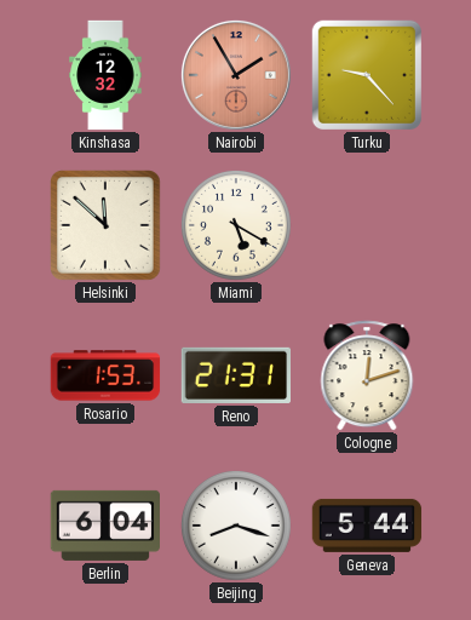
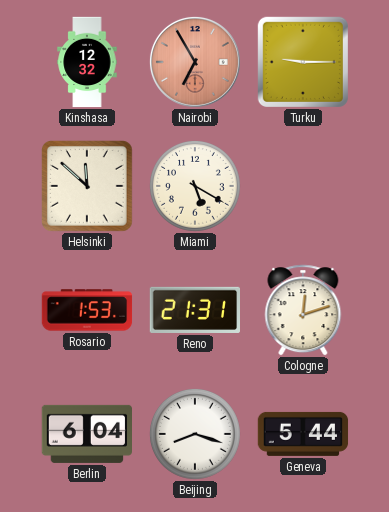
Nairobi: 1:55 -> 6:55
Turku: 9:23 -> 9:15
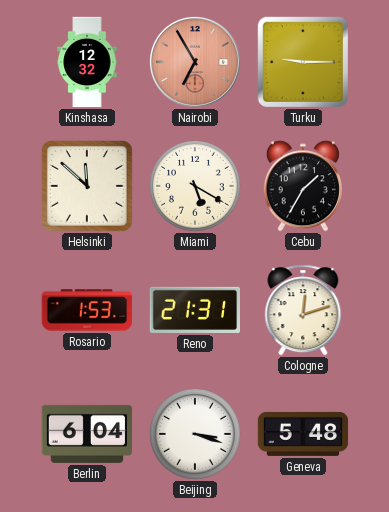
Cebu: none -> 1:35
Beijing: 8:18 -> 3:18
Geneva: 5:44 -> 5:48
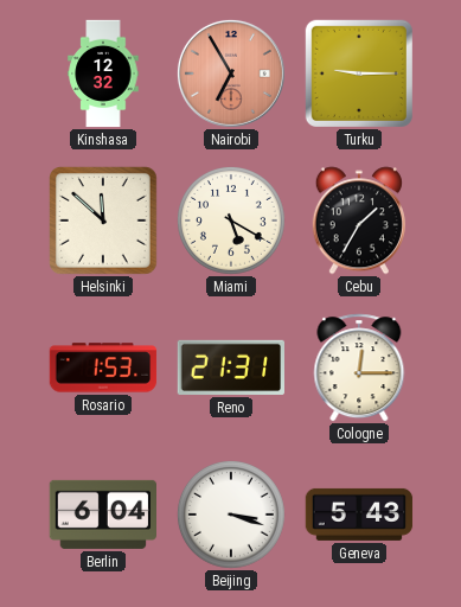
Cologne: 12:12 -> 12:15
Geneva: 5:48 -> 5:43
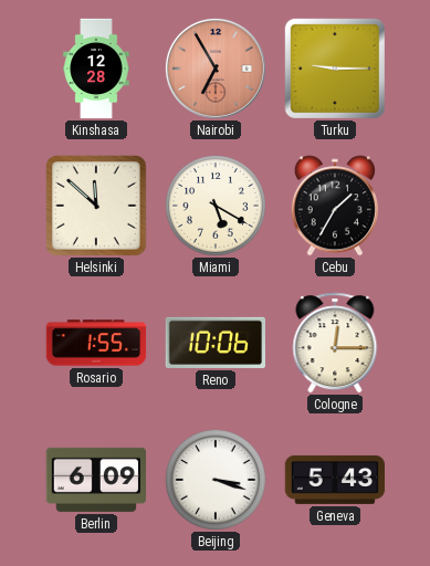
Kinshasa: 12:32 -> 12:28
Rosario: 1:53 -> 1:55
Reno: 21:31 -> 10:06
Berlin: 6:04 -> 6:09
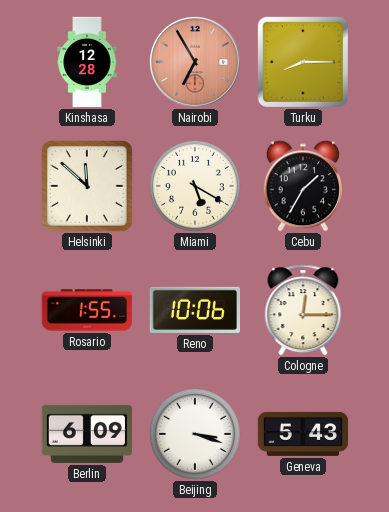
Turku: 9:15 -> 8:15
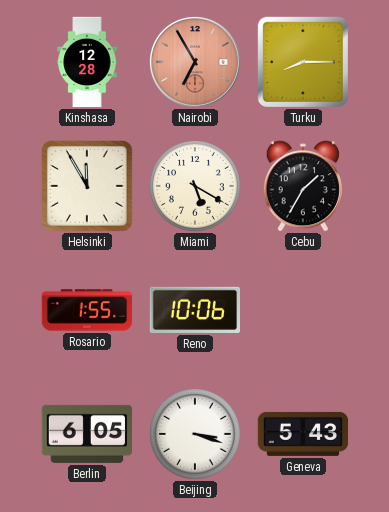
Helsinki: 11:52 -> 11:55
Cologne: 12:15 -> none
Berlin: 6:09 -> 6:05
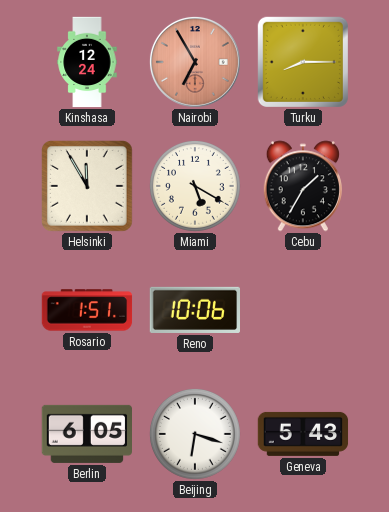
Kinshasa: 12:28 -> 12:24
Rosario: 1:55 -> 1:51
Beijing: 3:18 -> 6:18
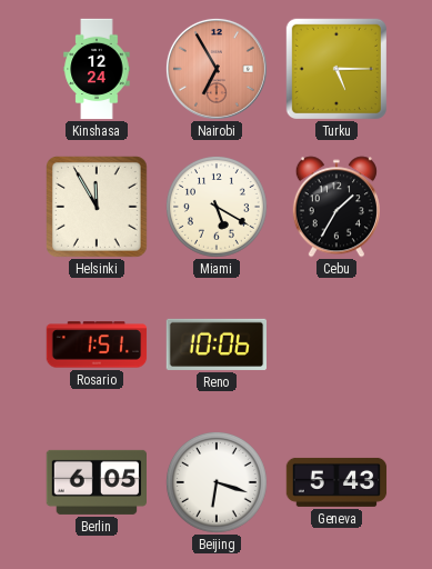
Turku: 8:15 -> 5:15
